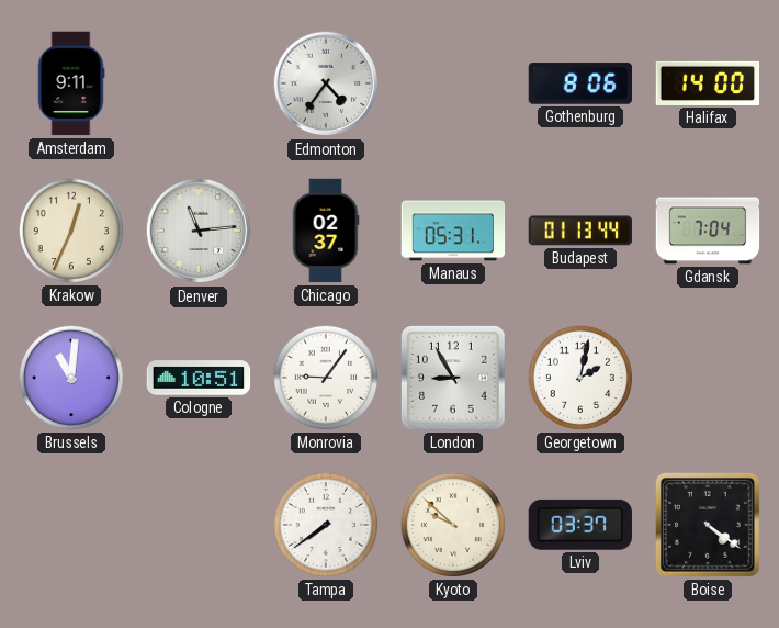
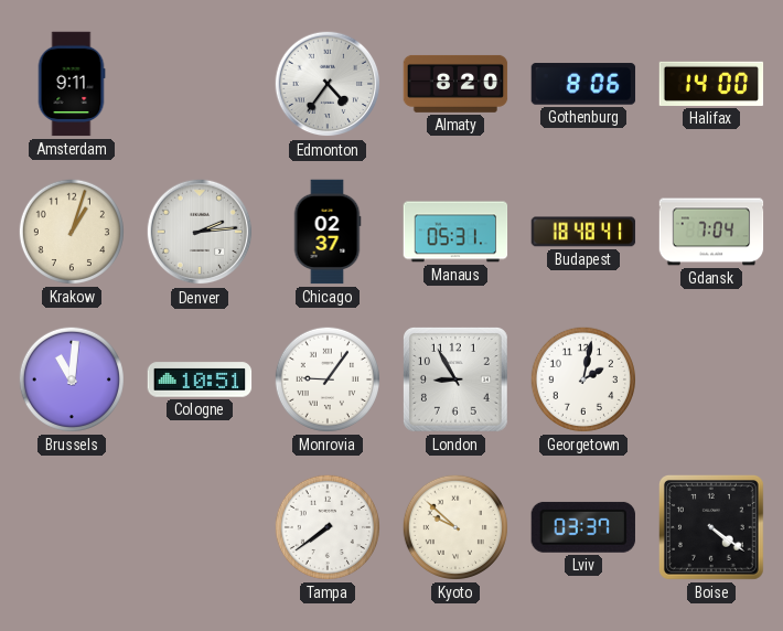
Almaty: none -> 8:20
Krakow: 12:34 -> 1:03
Denver: 11:14 -> 2:14
Budapest: 01:13 -> 18:48
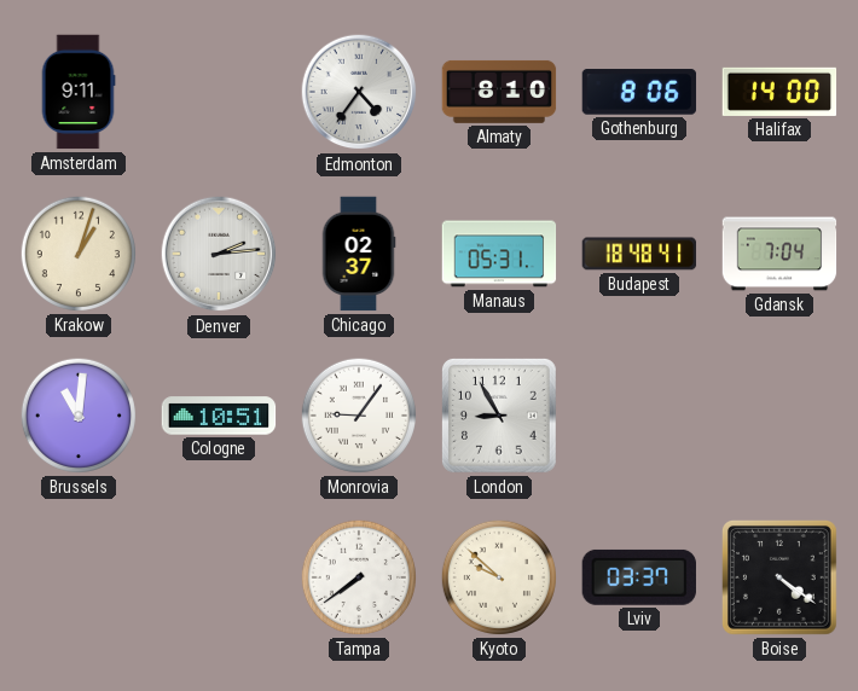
Almaty: 8:20 -> 8:10
Georgetown: 2:02 -> none
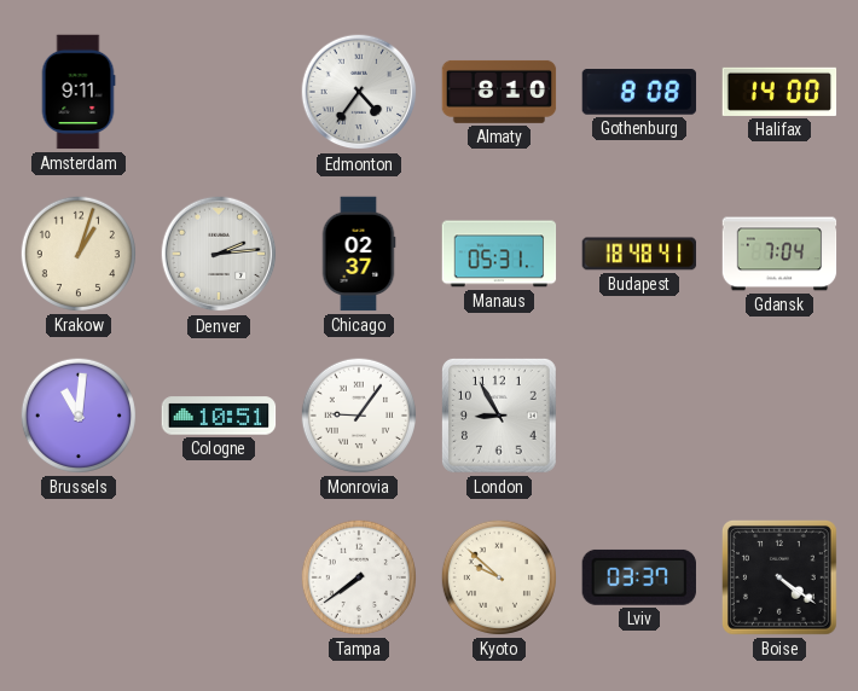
Gothenburg: 8:06 -> 8:08
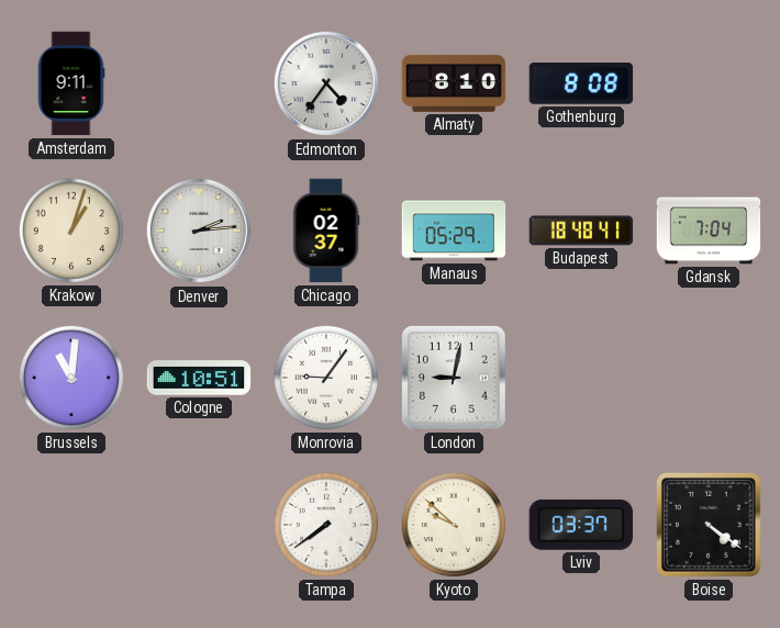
Halifax: 14:00 -> none
Manaus: 05:31 -> 05:29
London: 8:55 -> 9:02
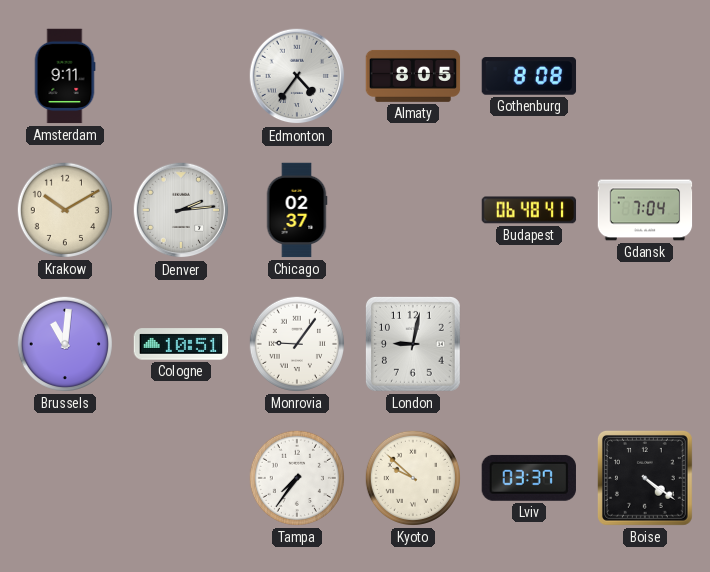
Almaty: 8:10 -> 8:05
Krakow: 1:03 -> 10:10
Manaus: 05:29 -> none
Budapest: 18:48 -> 06:48
Tampa: 7:39 -> 7:36
